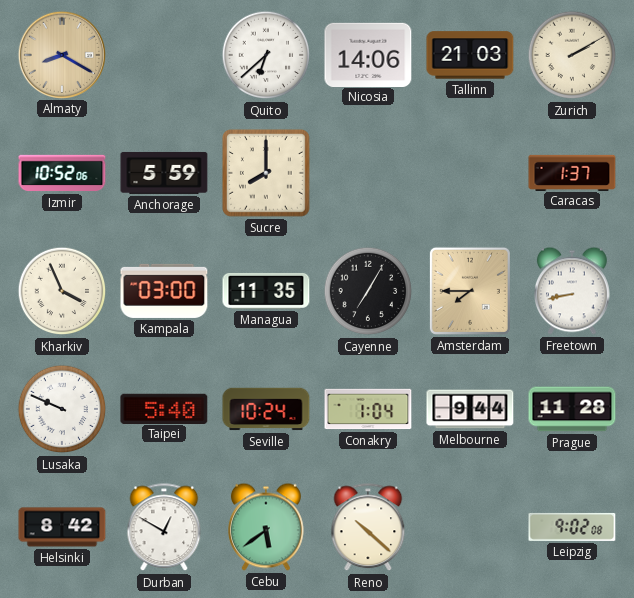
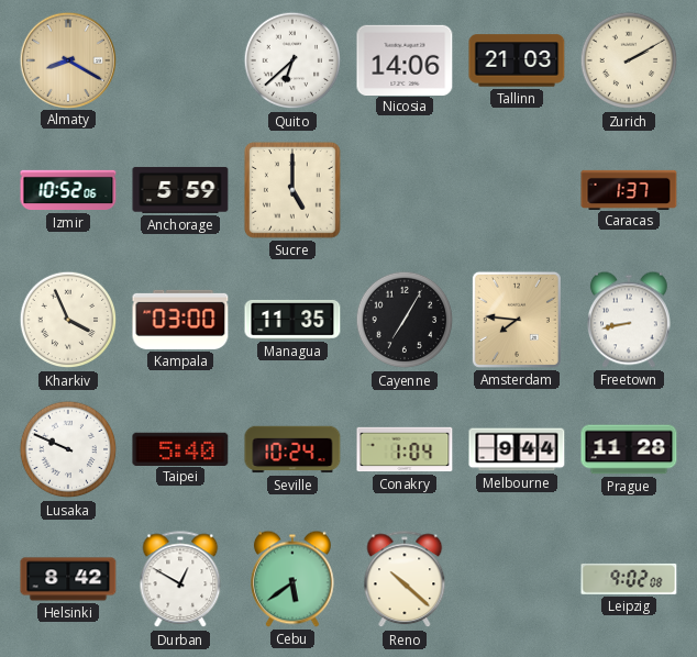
Sucre: 8:00 -> 5:00
Amsterdam: 7:45 -> 7:46
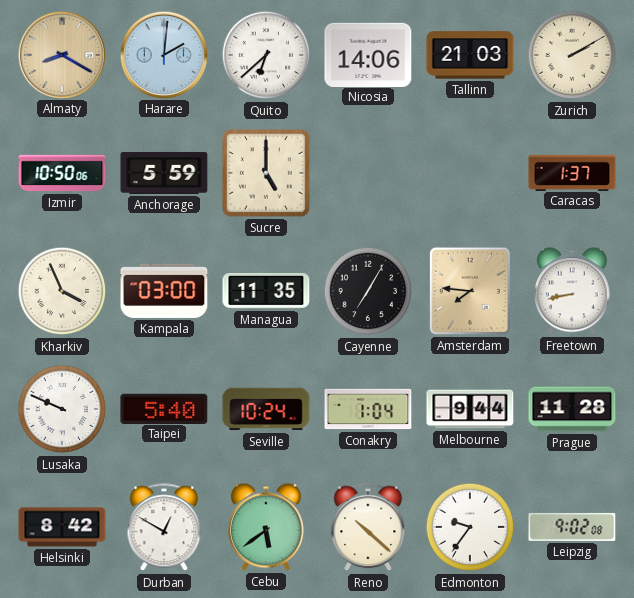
Harare: none -> 2:01
Izmir: 10:52 -> 10:50
Edmonton: none -> 9:36
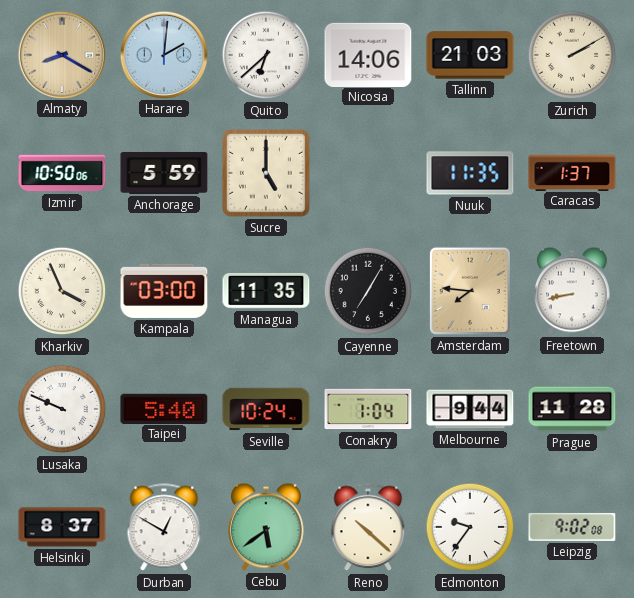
Nuuk: none -> 11:35
Helsinki: 8:42 -> 8:37
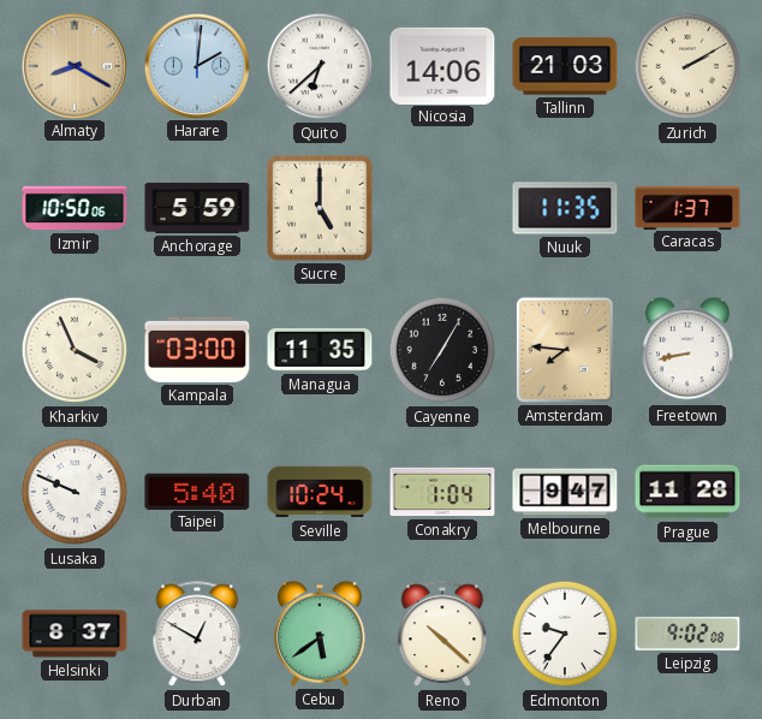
Melbourne: 9:44 -> 9:47
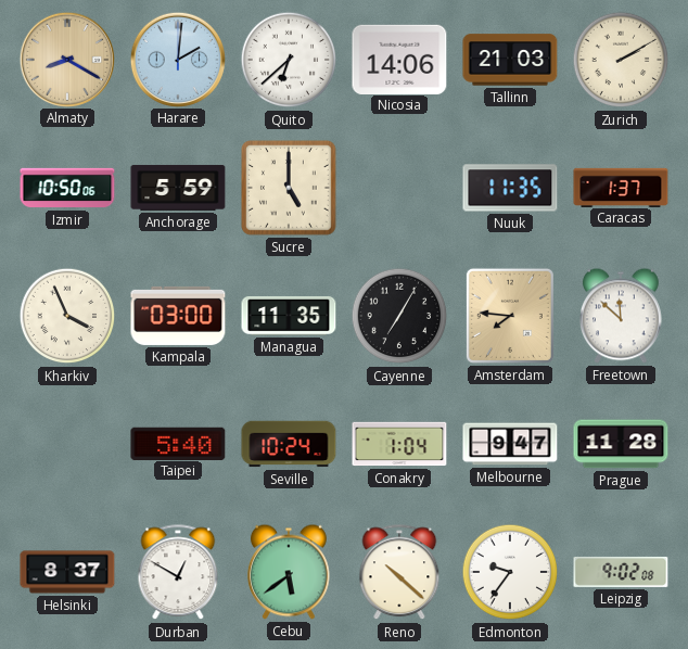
Freetown: 8:43 -> 11:52
Lusaka: 9:49 -> none
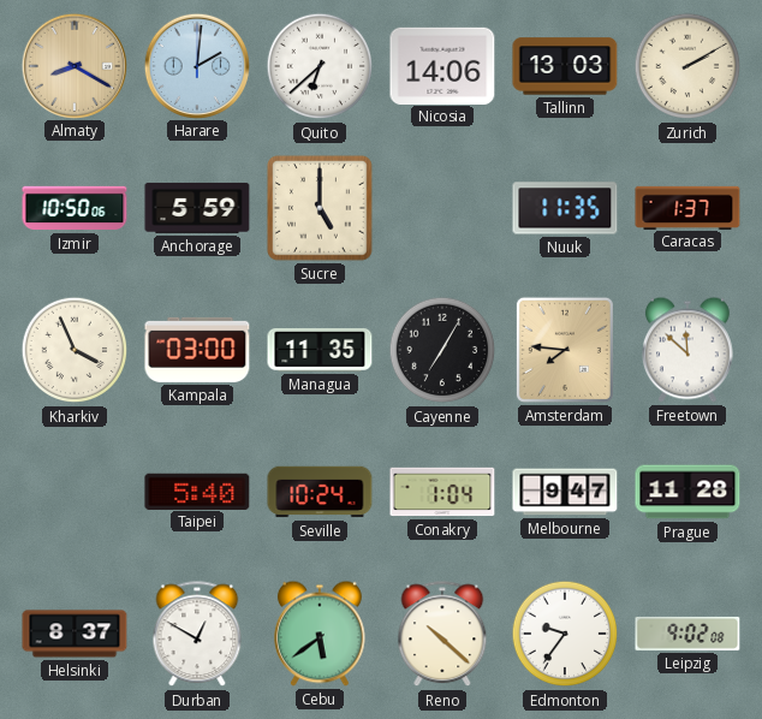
Tallinn: 21:03 -> 13:03
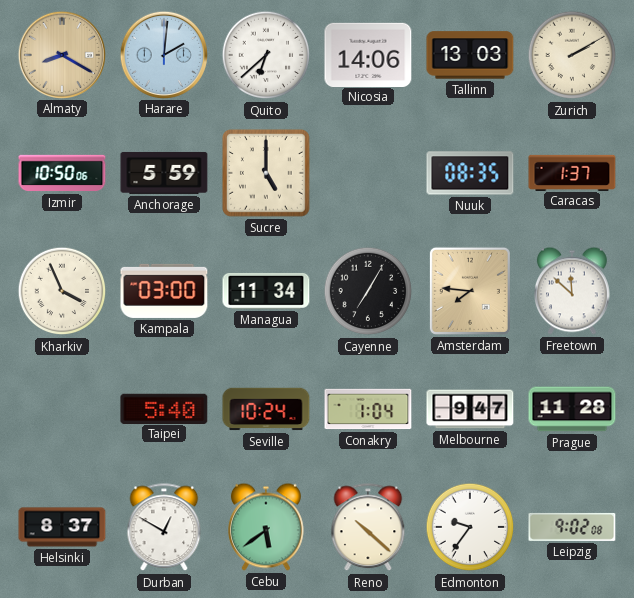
Nuuk: 11:35 -> 08:35
Managua: 11:35 -> 11:34
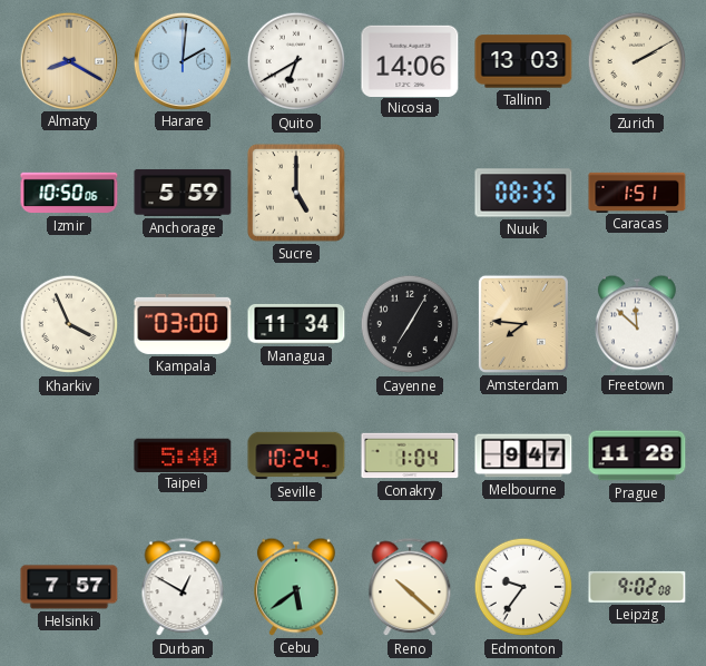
Quito: 6:38 -> 6:40
Caracas: 1:37 -> 1:51
Helsinki: 8:37 -> 7:57
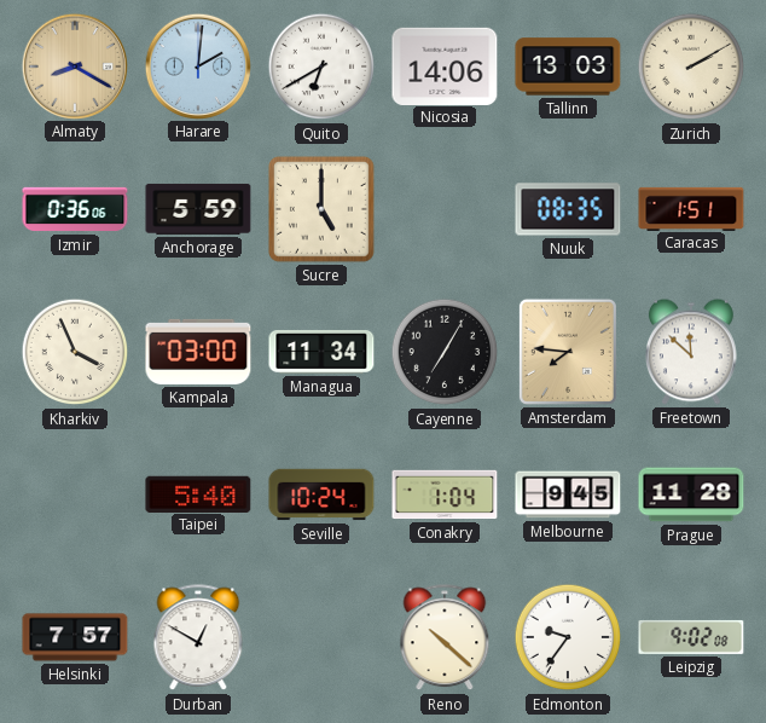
Izmir: 10:50 -> 0:36
Melbourne: 9:47 -> 9:45
Cebu: 5:39 -> none
